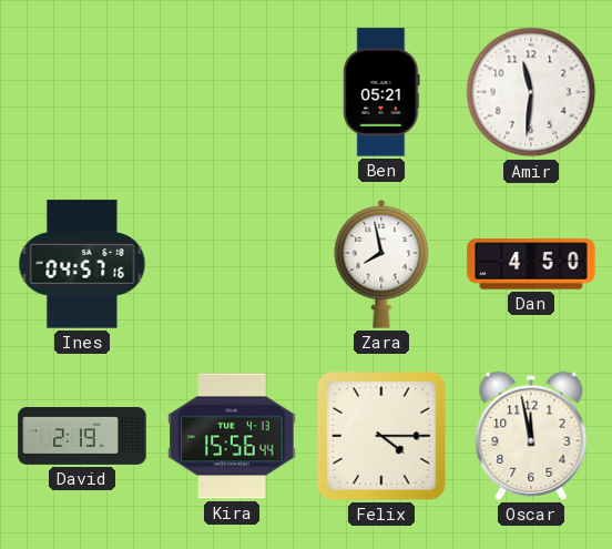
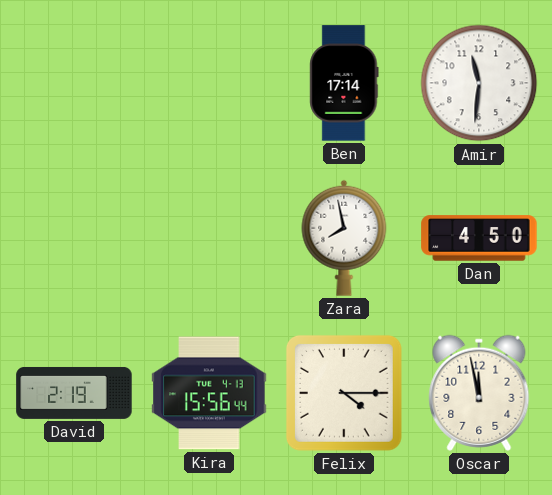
Ben: 05:21 -> 17:14
Ines: 04:57 -> none
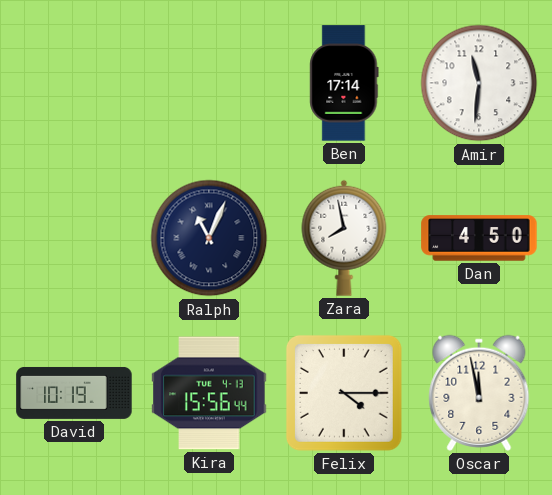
Ralph: none -> 11:04
David: 2:19 -> 10:19
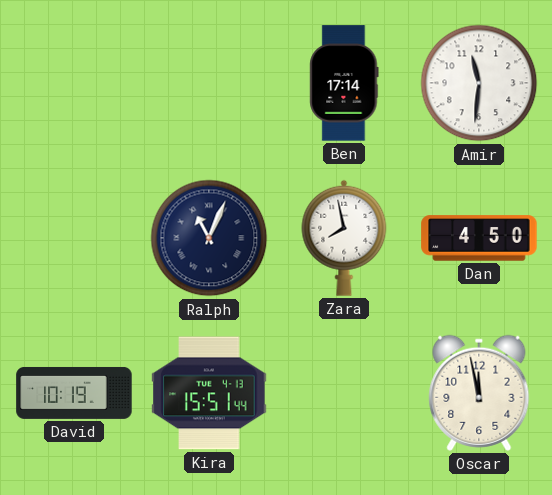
Kira: 15:56 -> 15:51
Felix: 4:15 -> none
